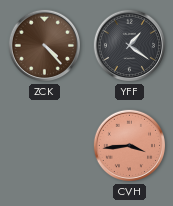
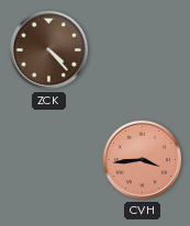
YFF: 1:21 -> none
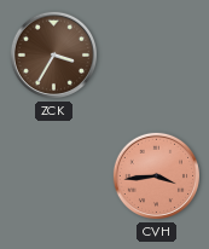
ZCK: 4:23 -> 3:35
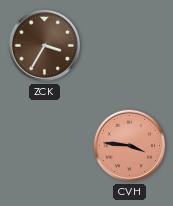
CVH: 3:44 -> 3:46
